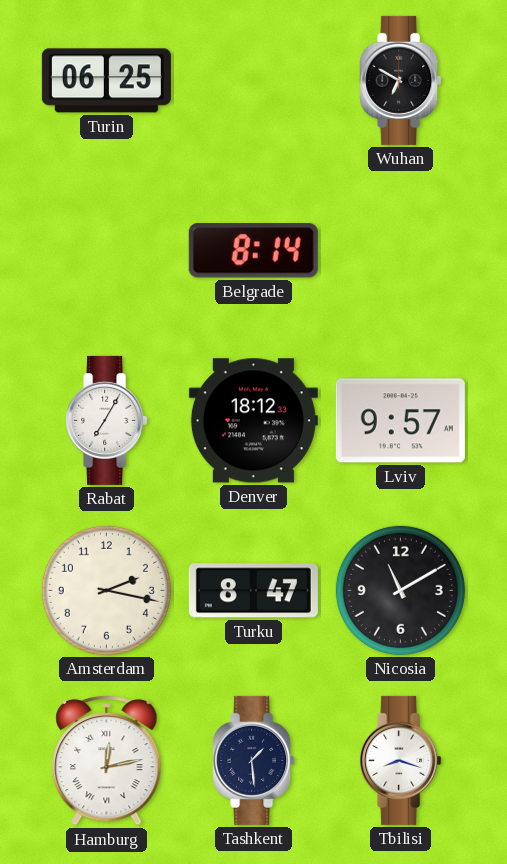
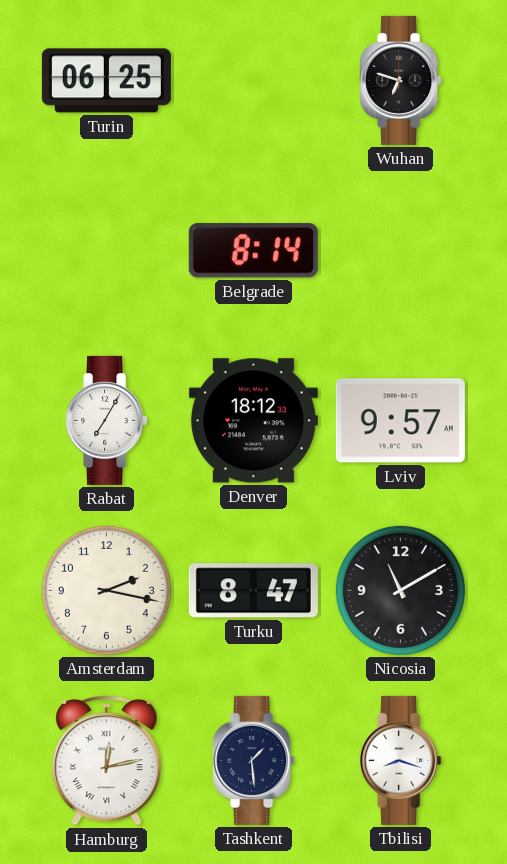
Wuhan: 6:50 -> 6:48
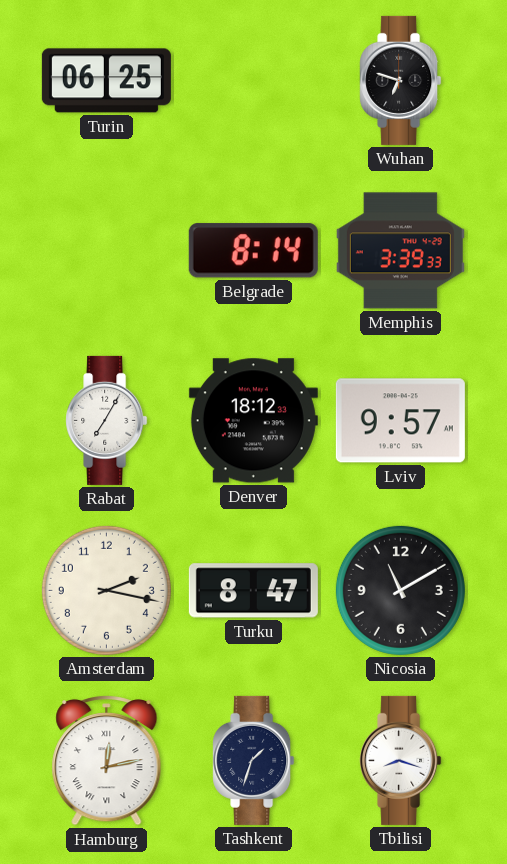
Memphis: none -> 3:39
Tashkent: 1:29 -> 1:33
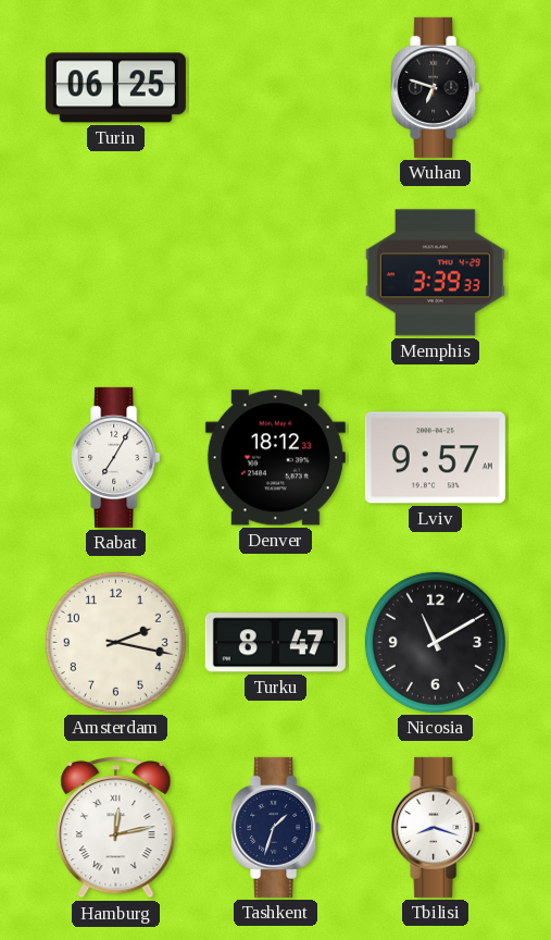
Belgrade: 8:14 -> none
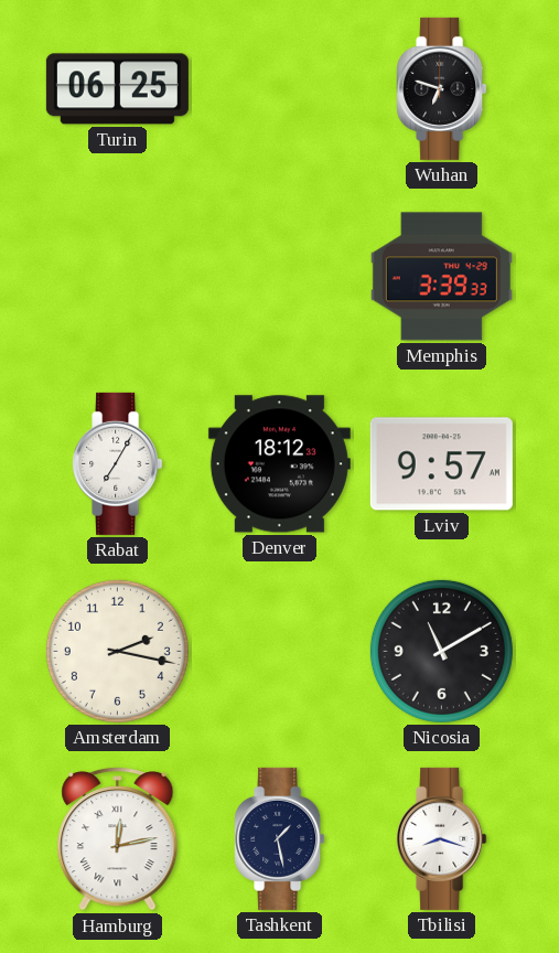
Turku: 8:47 -> none
Tashkent: 1:33 -> 1:28
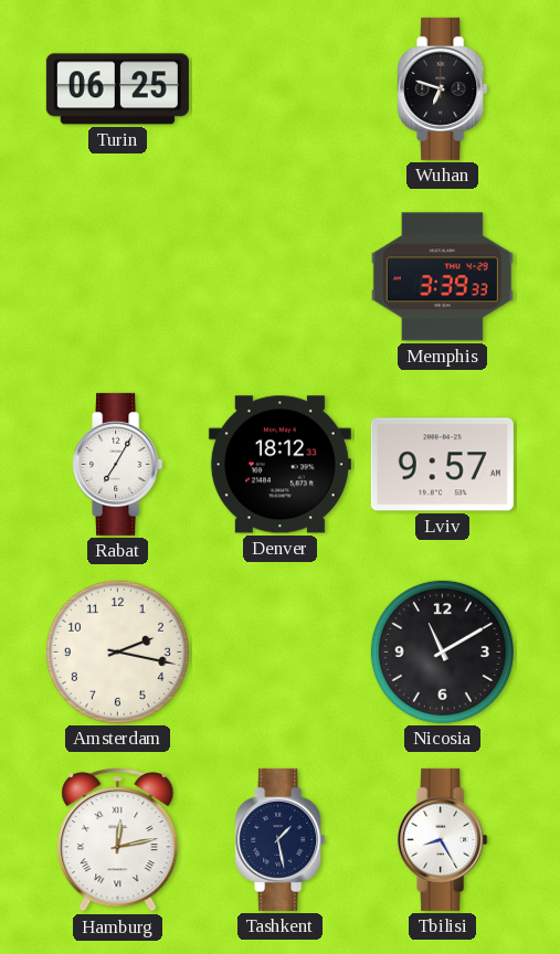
Tbilisi: 8:18 -> 8:25
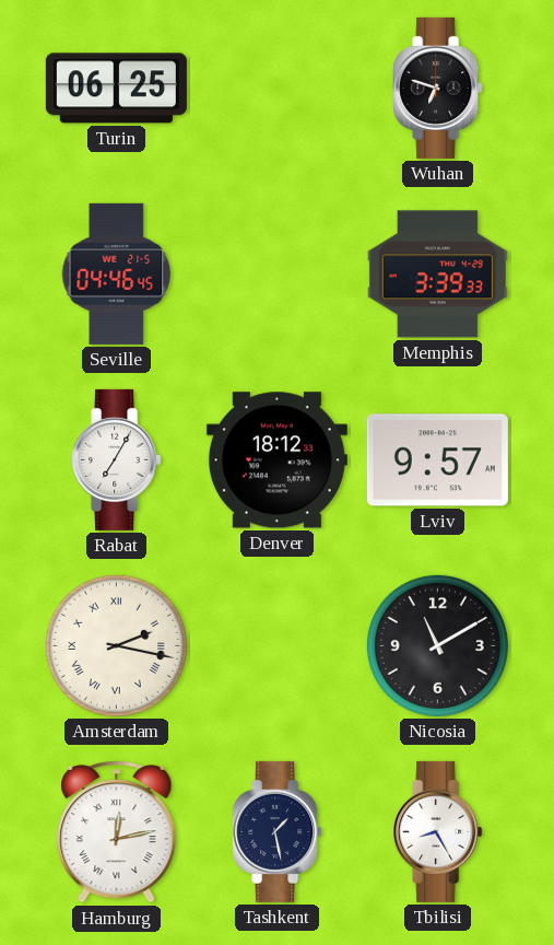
Seville: none -> 04:46
Amsterdam numerals: Arabic -> Roman
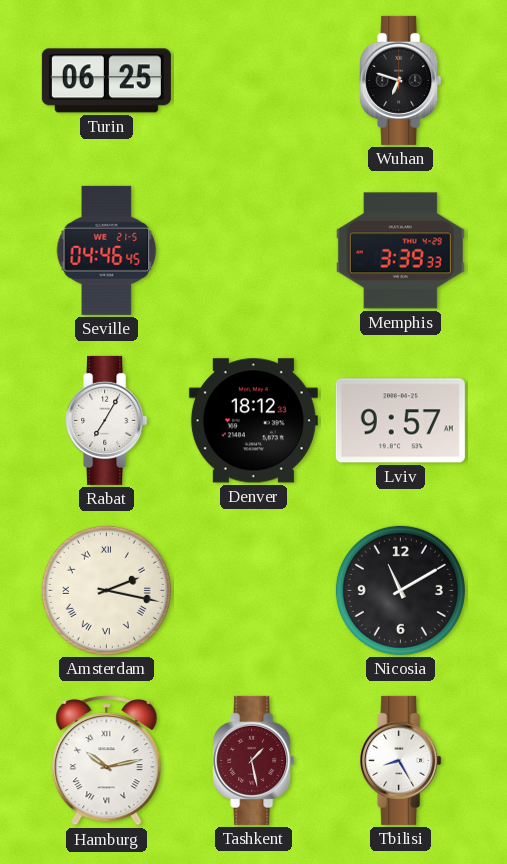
Hamburg: 12:13 -> 10:13
Tashkent dial: navy -> burgundy
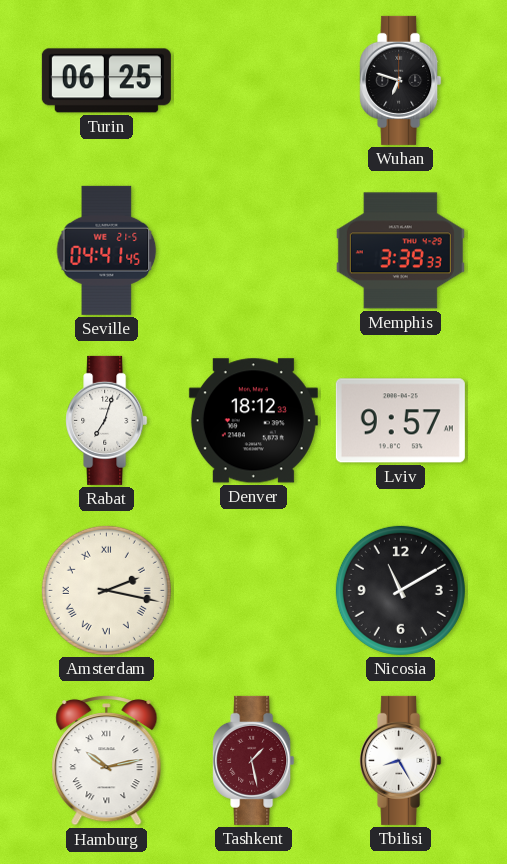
Seville: 04:46 -> 04:41
Rabat: 7:05 -> 7:03
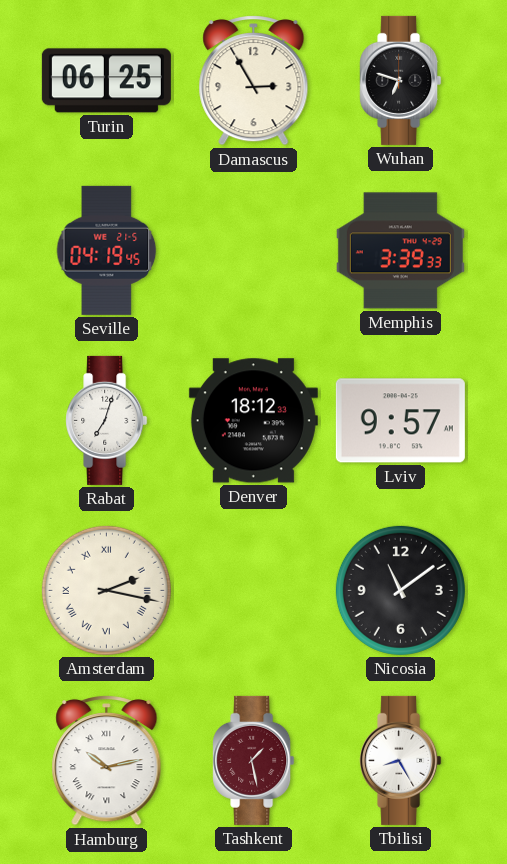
Damascus: none -> 2:55
Seville: 04:41 -> 04:19
Nicosia: 11:10 -> 11:09
